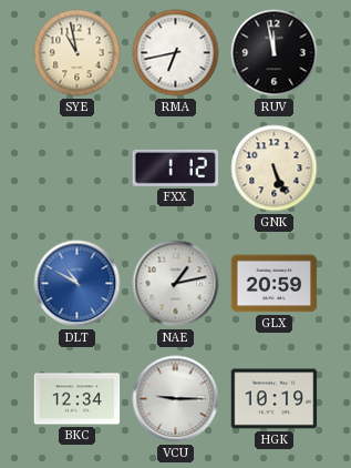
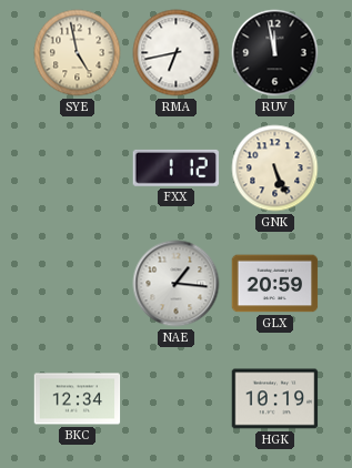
SYE: 10:58 -> 4:58
DLT: 10:50 -> none
NAE: 1:13 -> 1:16
VCU: 9:15 -> none
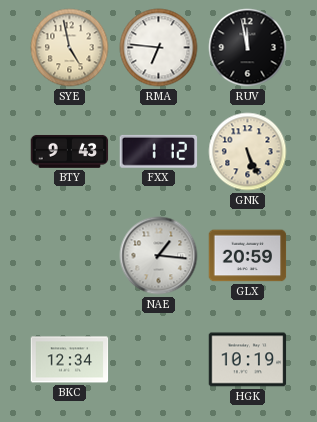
RMA: 6:43 -> 6:46
BTY: none -> 9:43
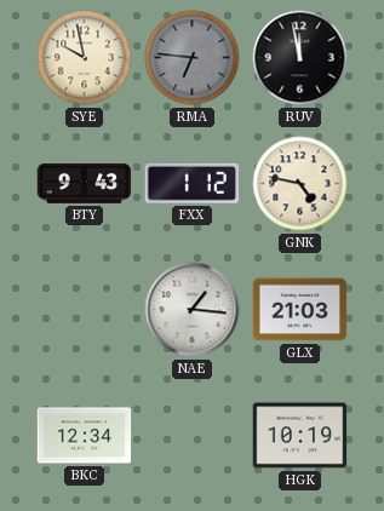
SYE: 4:58 -> 9:58
RMA dial: white -> grey
GNK: 5:26 -> 4:47
GLX: 20:59 -> 21:03
